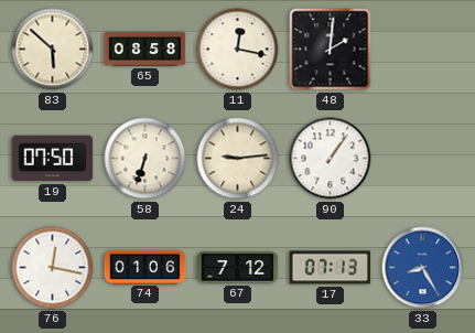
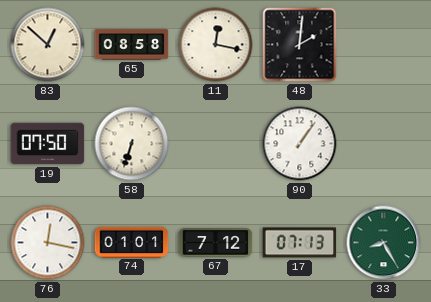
83: 5:52 -> 12:52
24: 9:14 -> none
74: 01:06 -> 01:01
33 dial: blue -> green
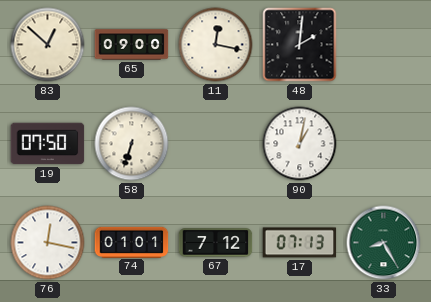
65: 08:58 -> 09:00
90: 1:06 -> 1:02
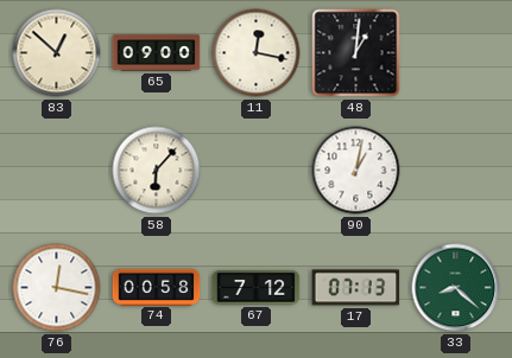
48: 2:01 -> 1:01
19: 07:50 -> none
58: 6:33 -> 6:07
74: 01:01 -> 00:58
33: 8:25 -> 8:22
